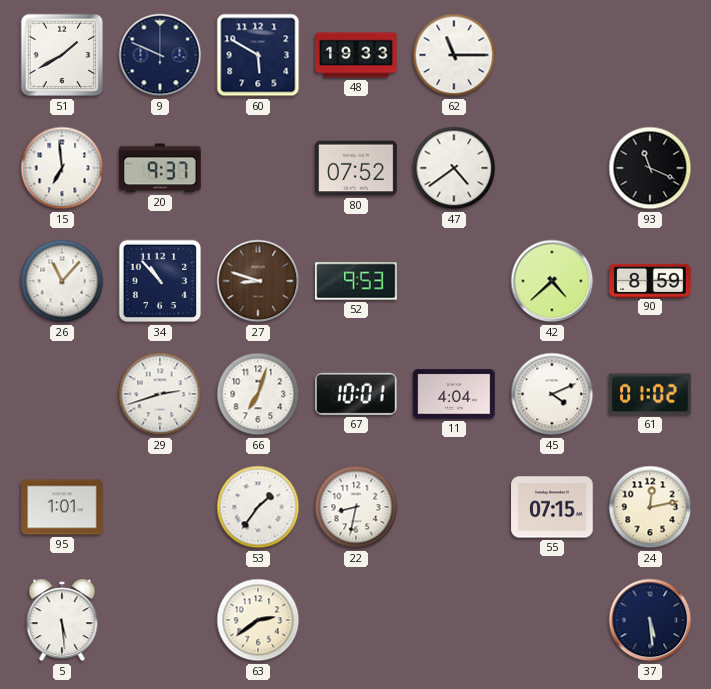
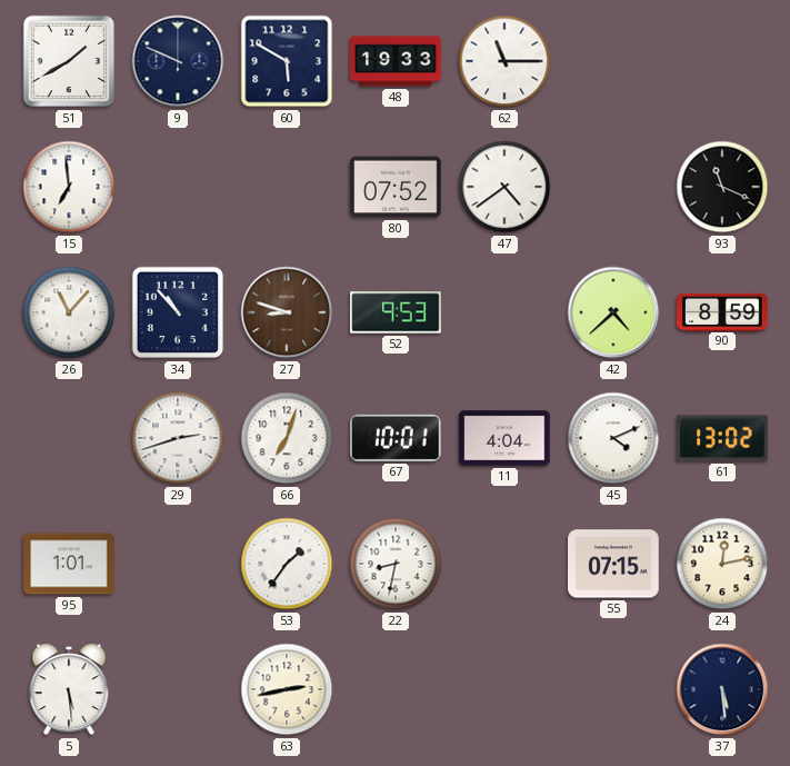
20: 9:37 -> none
61: 01:02 -> 13:02
63: 2:39 -> 2:43
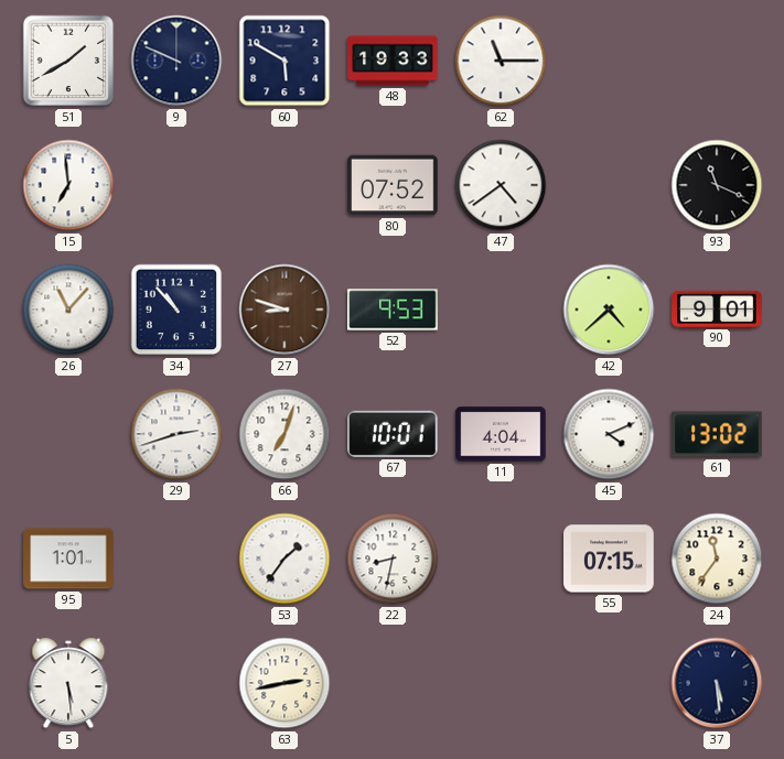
90: 8:59 -> 9:01
24: 12:13 -> 11:36
